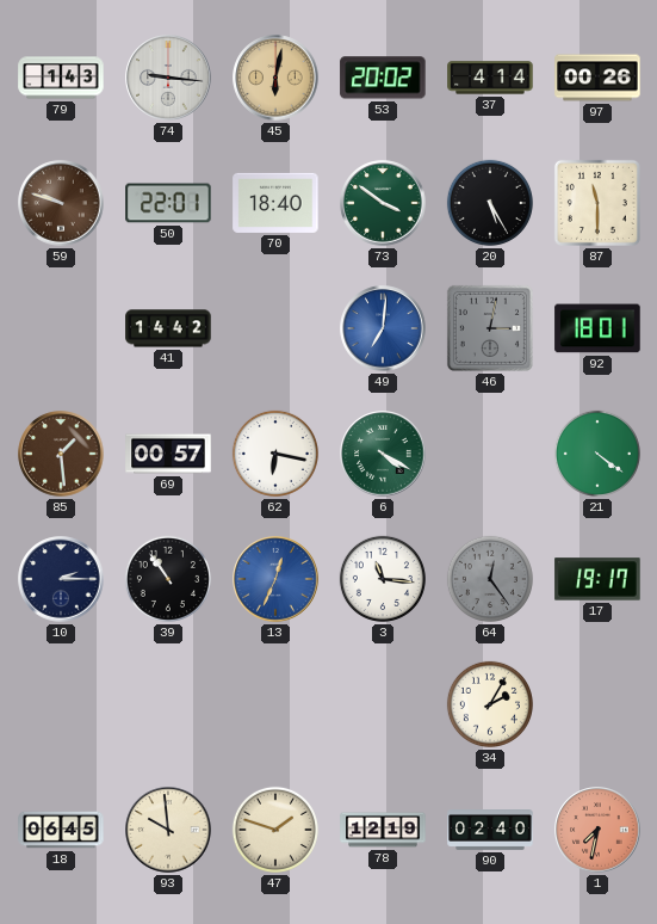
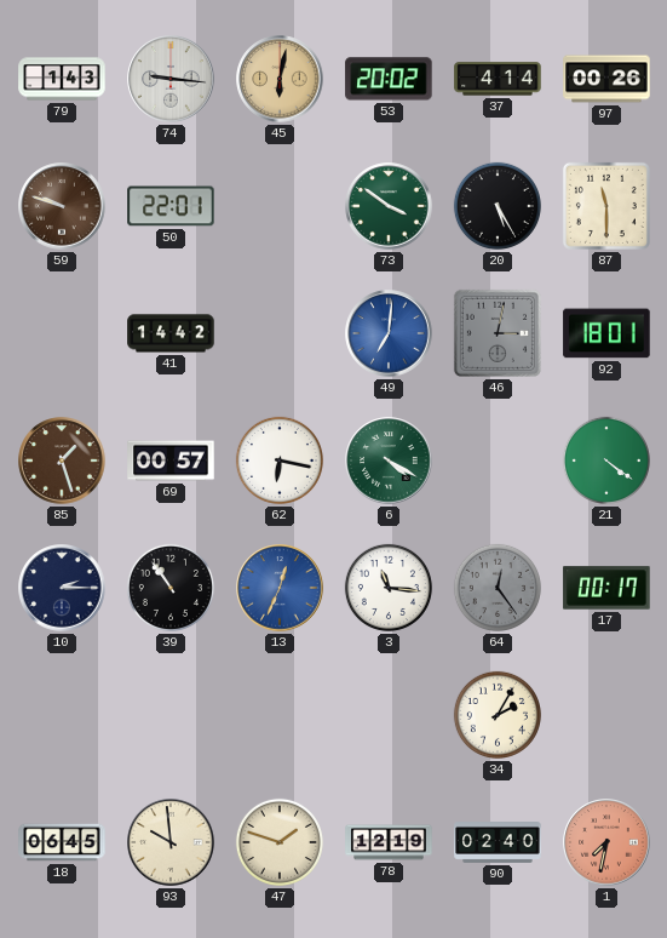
70: 18:40 -> none
85: 1:29 -> 1:27
17: 19:17 -> 00:17
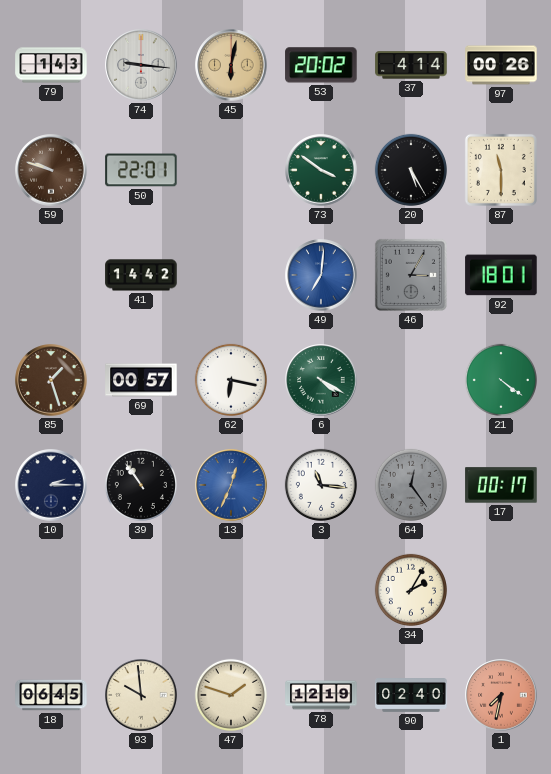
46: 3:02 -> 3:05
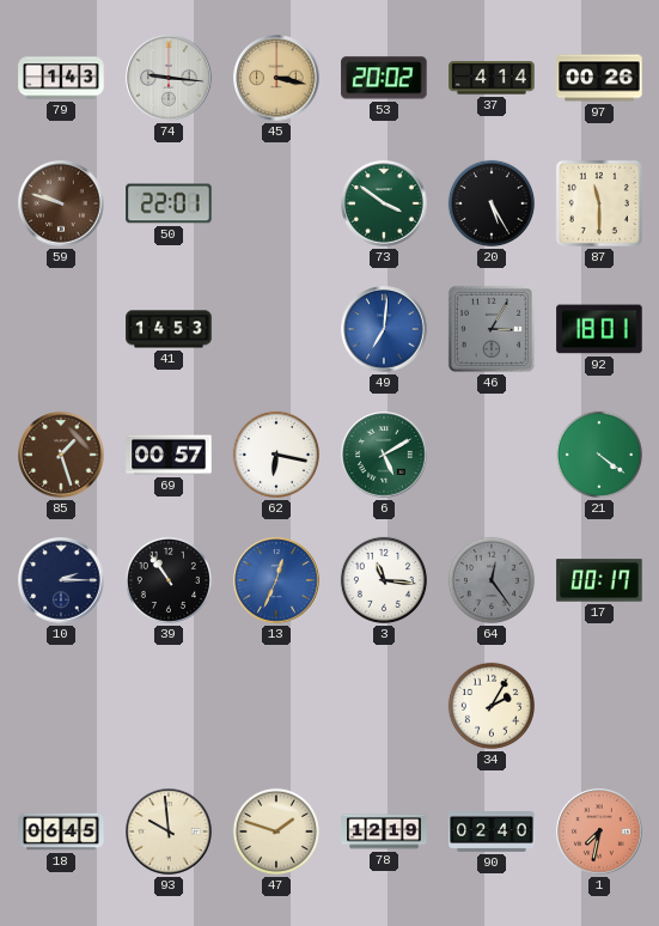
45: 6:02 -> 3:17
41: 14:42 -> 14:53
6: 4:20 -> 5:10
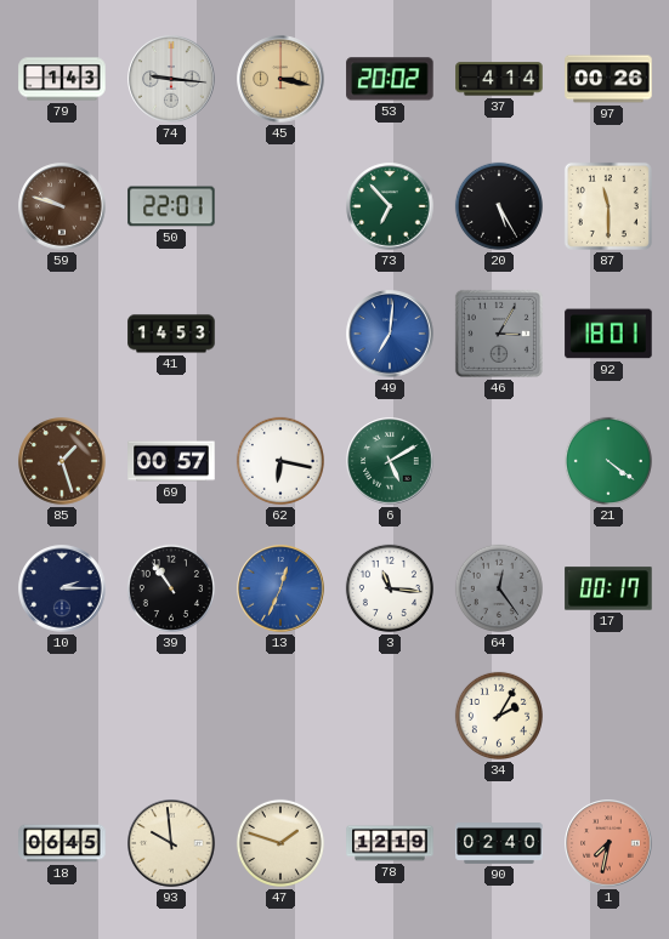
73: 3:51 -> 6:53
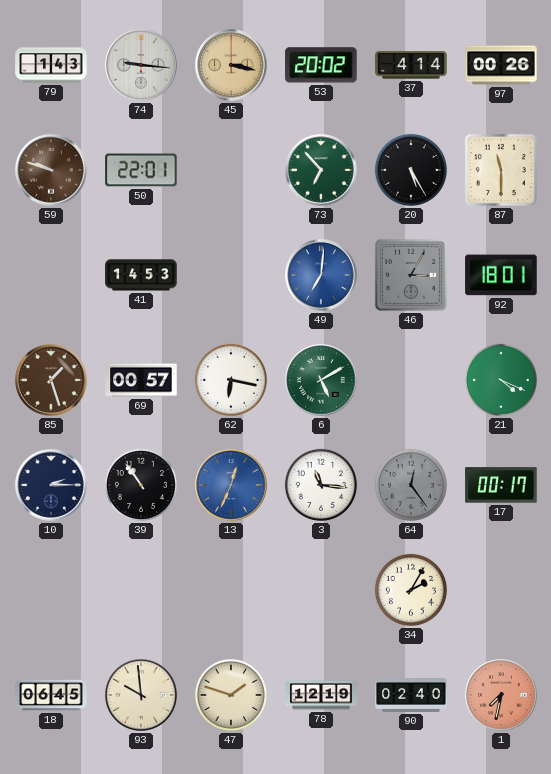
21: 4:21 -> 4:19
